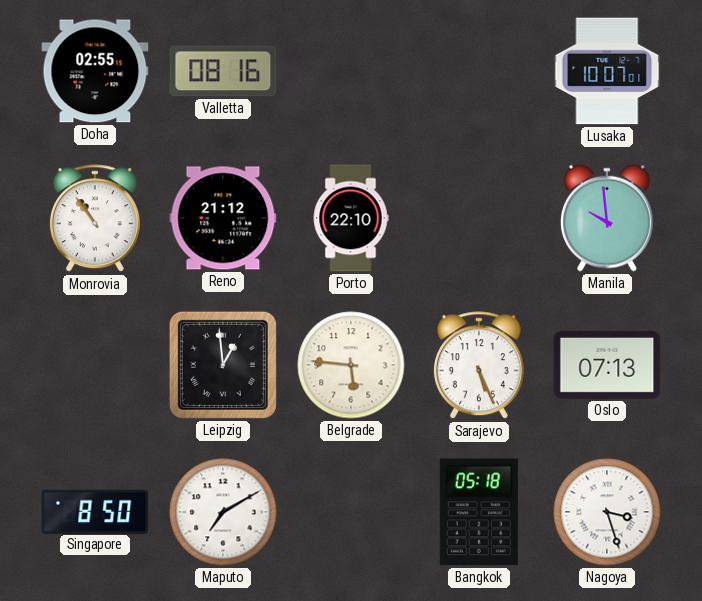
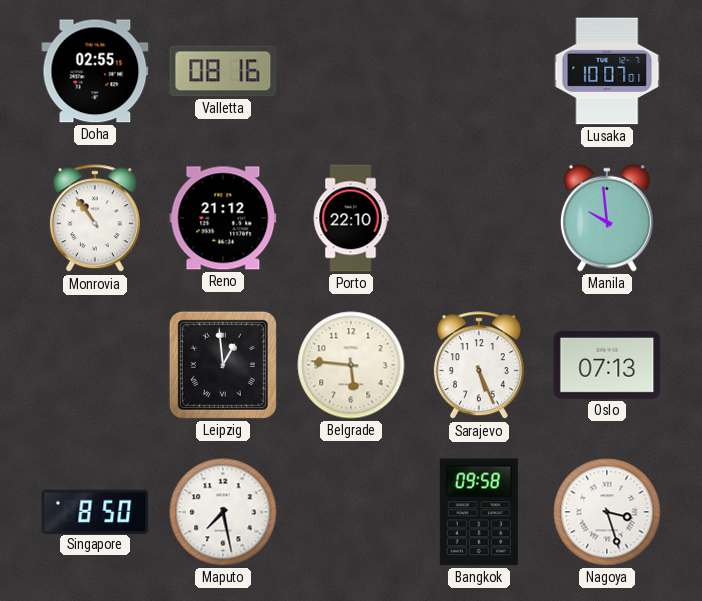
Maputo: 7:10 -> 7:28
Bangkok: 05:18 -> 09:58
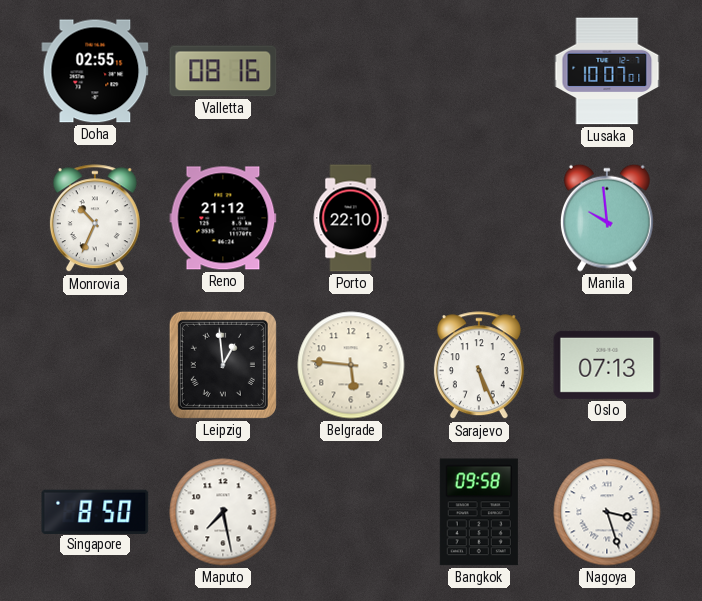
Monrovia: 10:54 -> 10:34
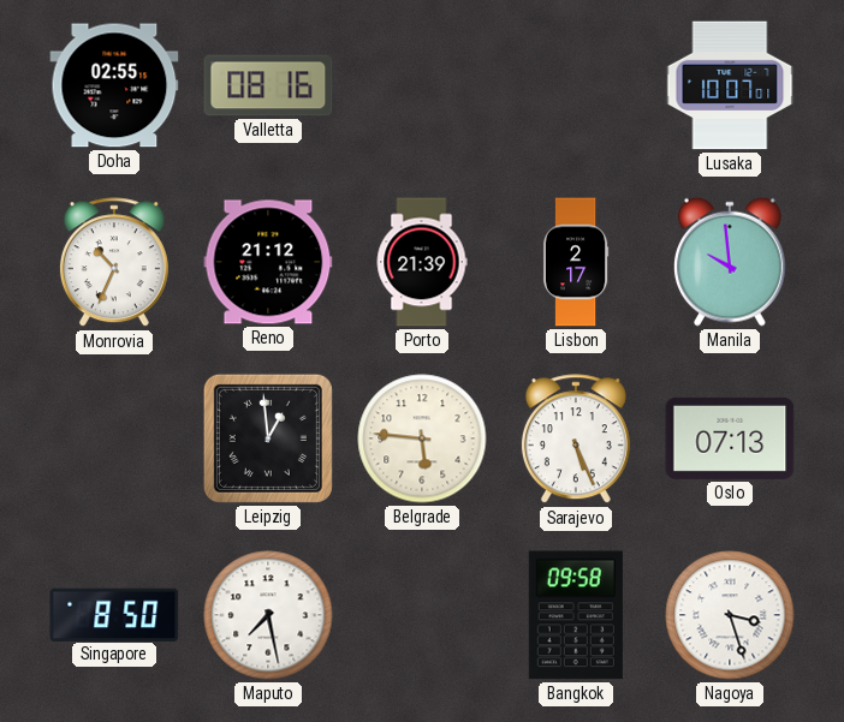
Porto: 22:10 -> 21:39
Lisbon: none -> 2:17
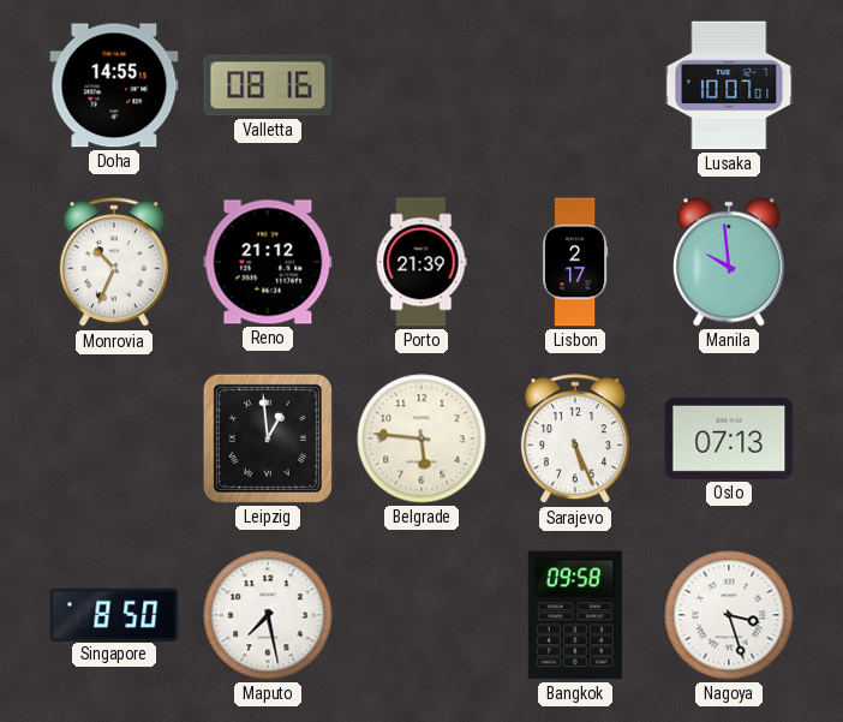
Doha: 02:55 -> 14:55
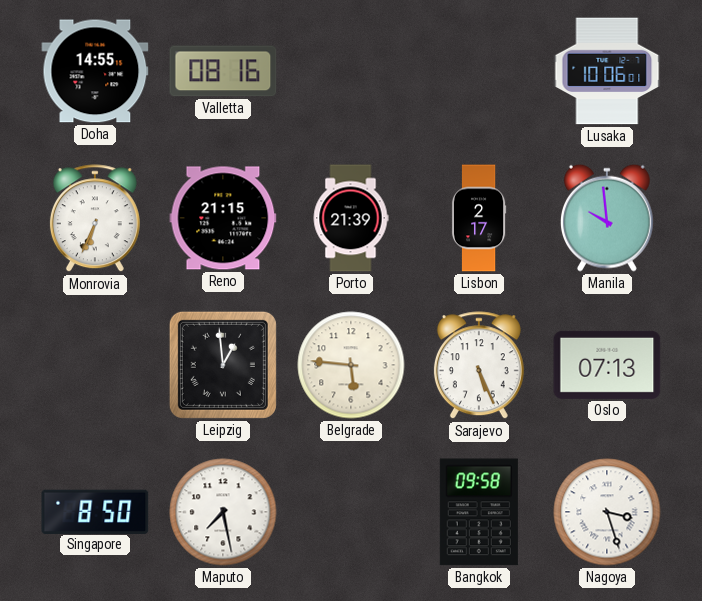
Lusaka: 10:07 -> 10:06
Monrovia: 10:34 -> 6:34
Reno: 21:12 -> 21:15
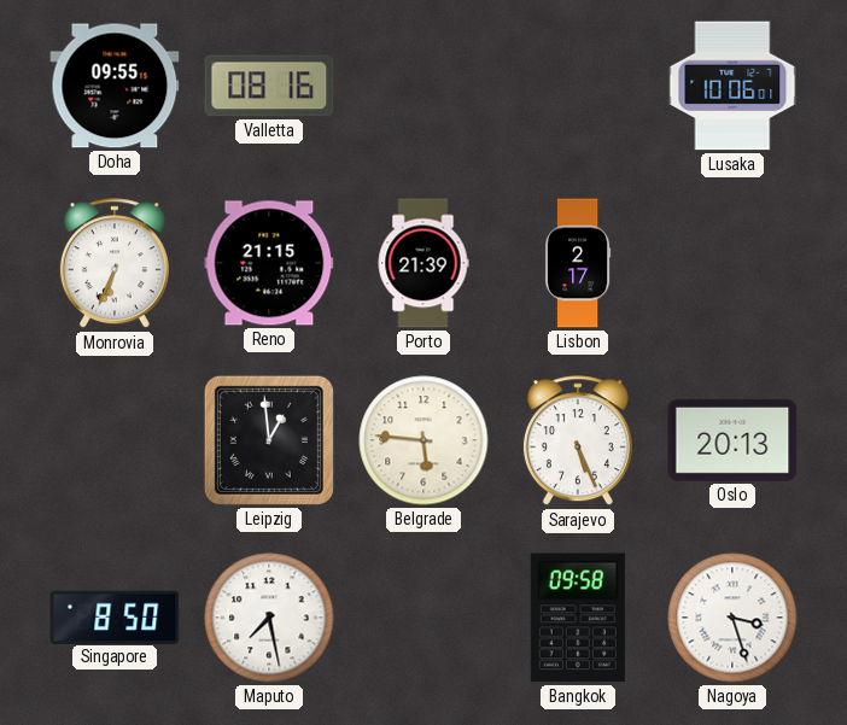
Doha: 14:55 -> 09:55
Manila: 9:59 -> none
Oslo: 07:13 -> 20:13
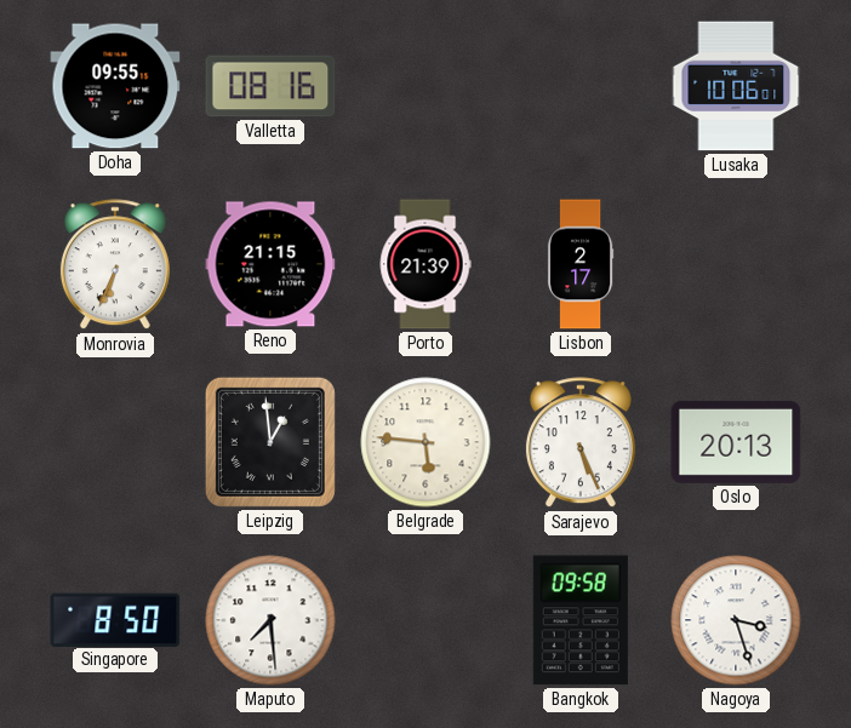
Maputo: 7:28 -> 7:29
